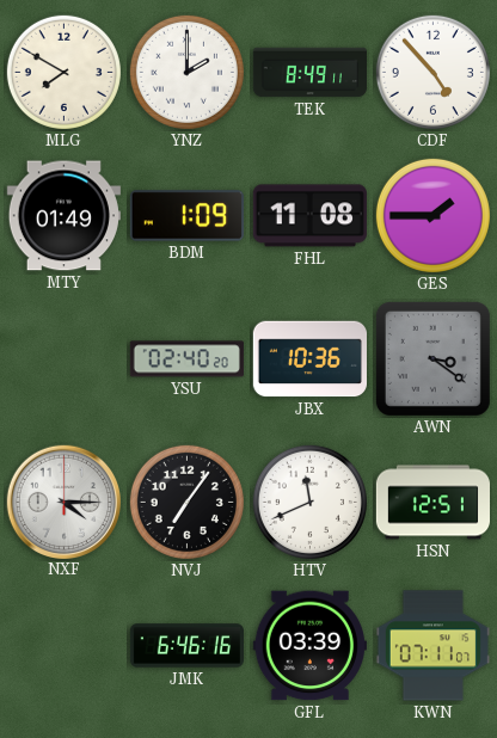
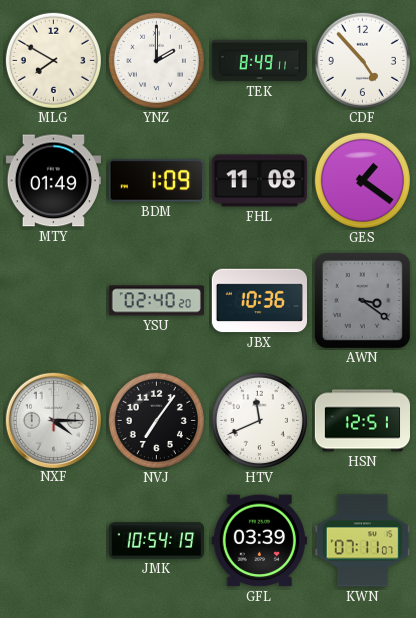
GES: 1:45 -> 1:21
JMK: 6:46 -> 10:54
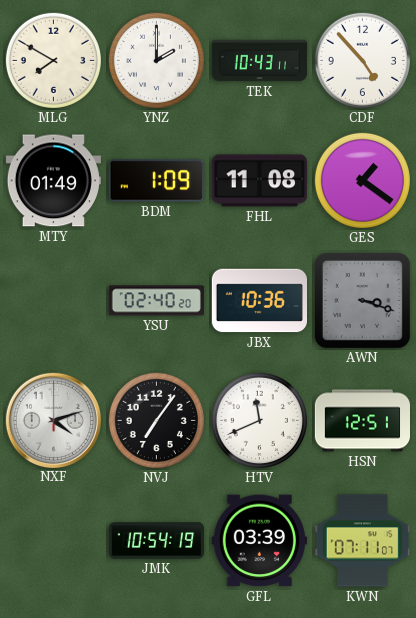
TEK: 8:49 -> 10:43
AWN: 3:21 -> 3:18
NXF: 4:15 -> 4:12
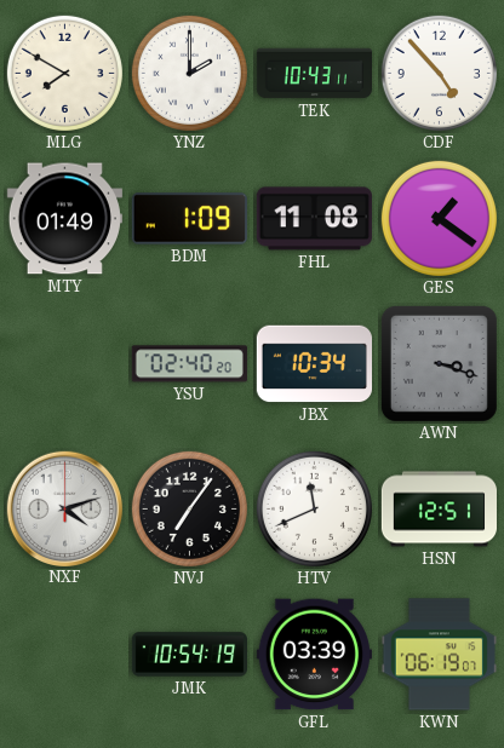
JBX: 10:36 -> 10:34
KWN: 07:11 -> 06:19
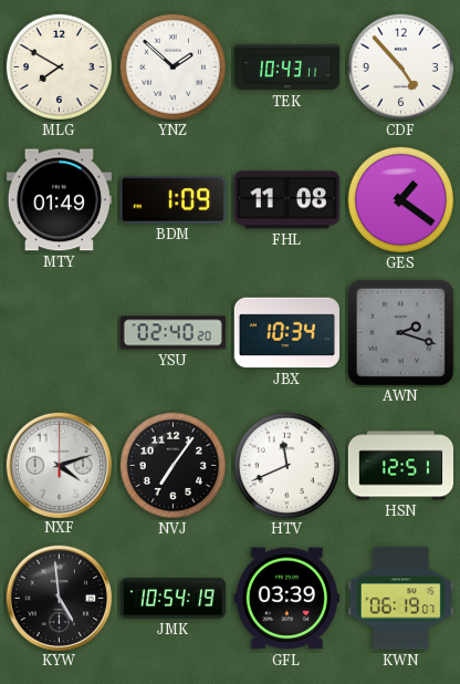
YNZ: 2:00 -> 1:52
AWN: 3:18 -> 2:18
KYW: none -> 4:59
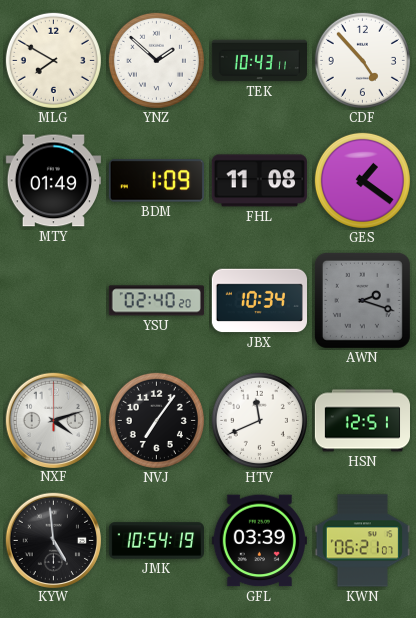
KWN: 06:19 -> 06:21
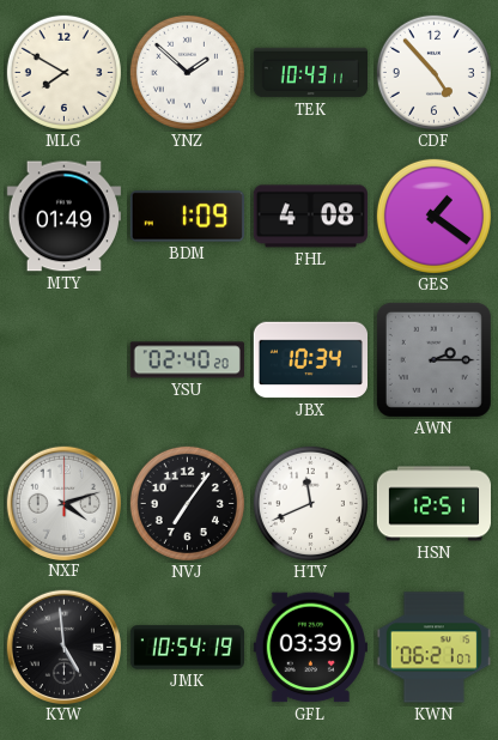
FHL: 11:08 -> 4:08
AWN: 2:18 -> 2:15
